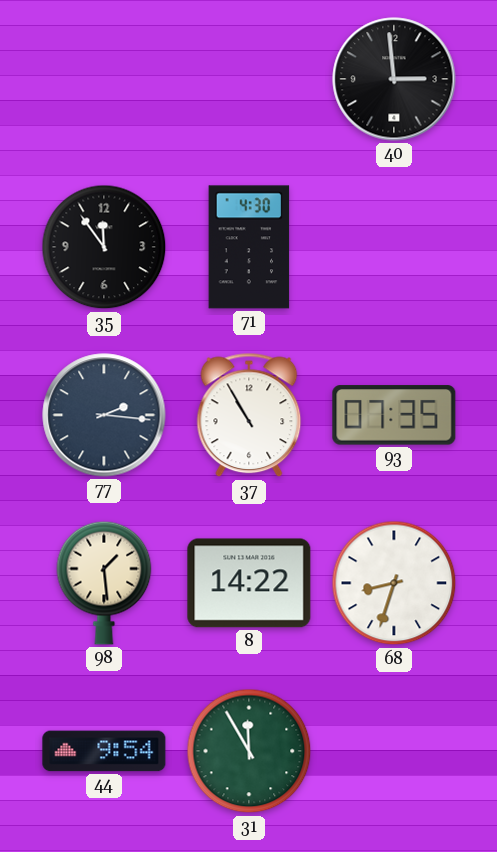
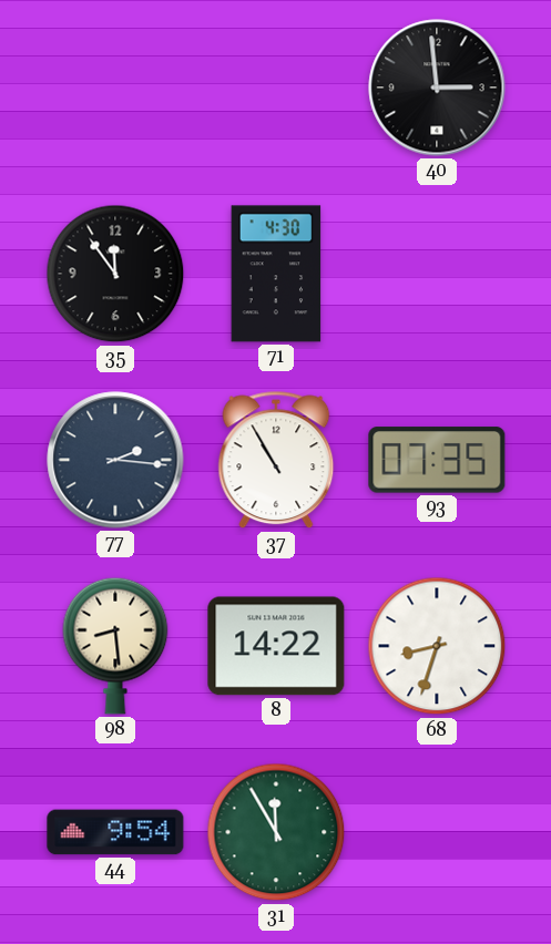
98: 1:29 -> 8:29
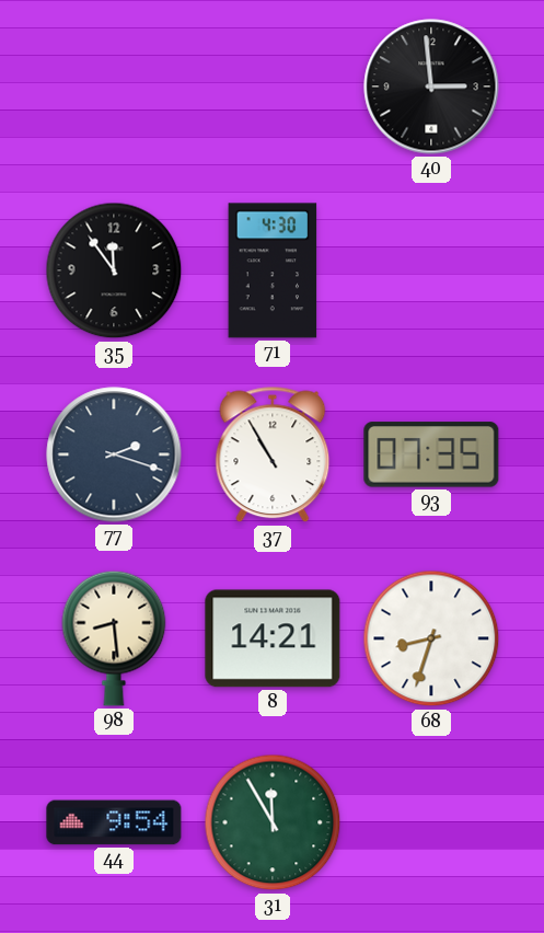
77: 2:16 -> 2:18
8: 14:22 -> 14:21
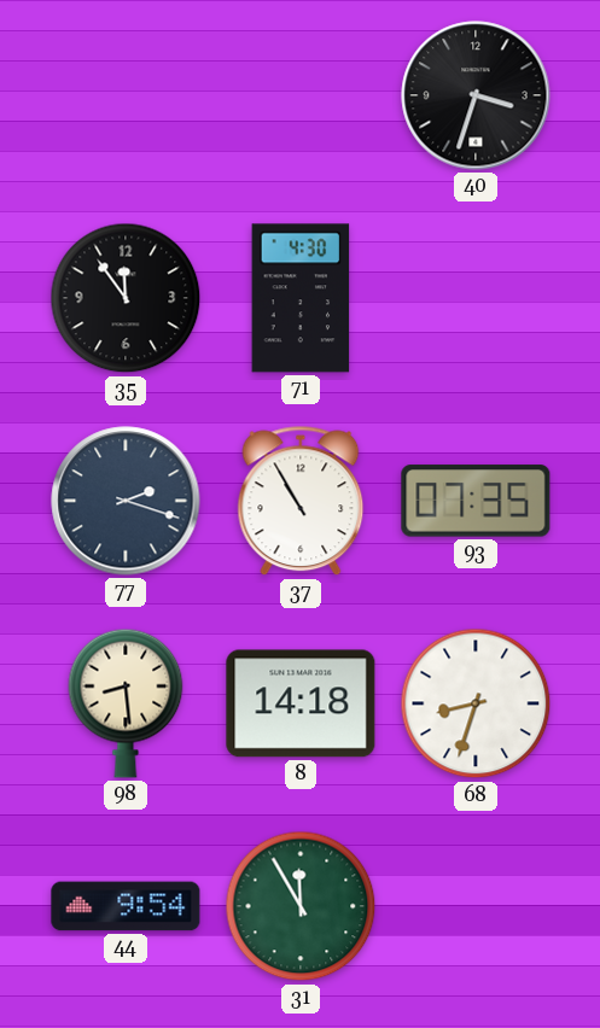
40: 2:59 -> 3:33
8: 14:21 -> 14:18
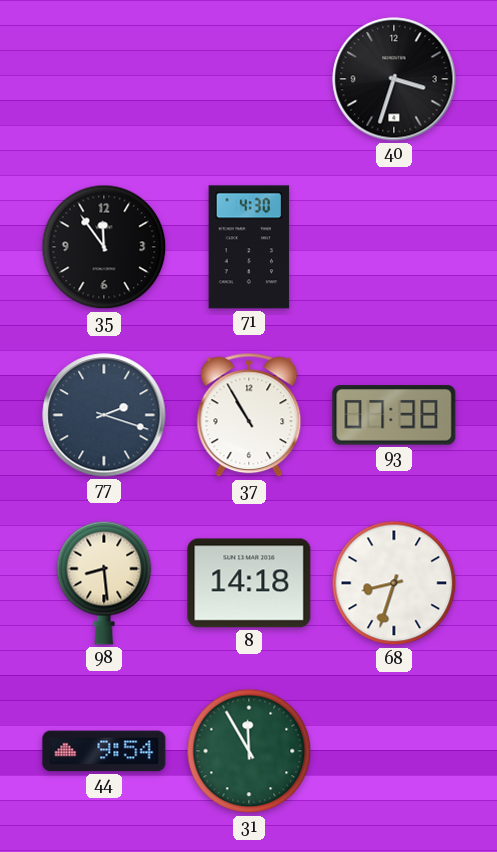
93: 07:35 -> 07:38
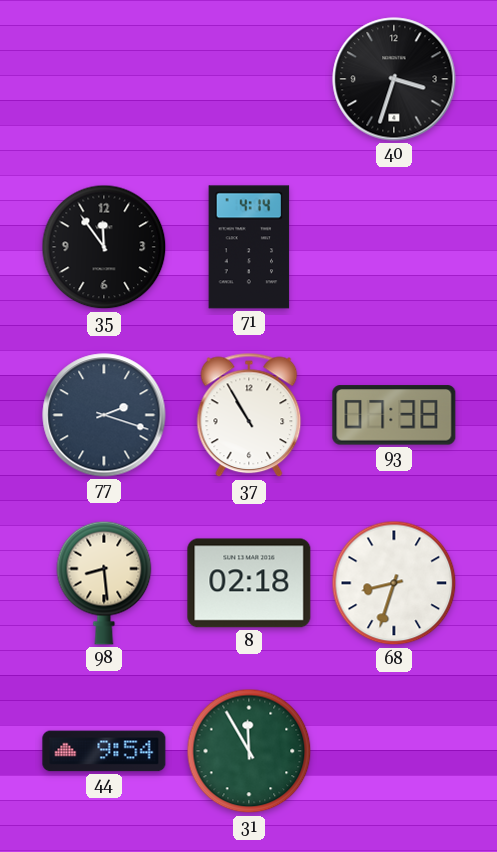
71: 4:30 -> 4:14
8: 14:18 -> 02:18
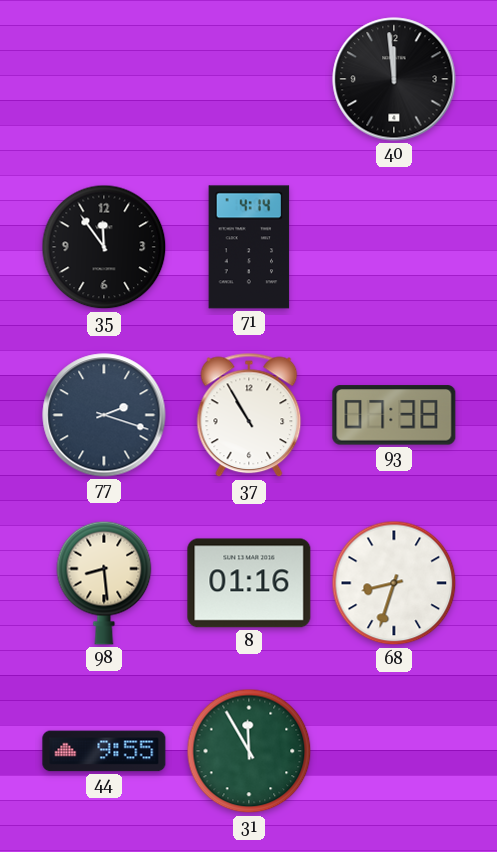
40: 3:33 -> 11:59
8: 02:18 -> 01:16
44: 9:54 -> 9:55
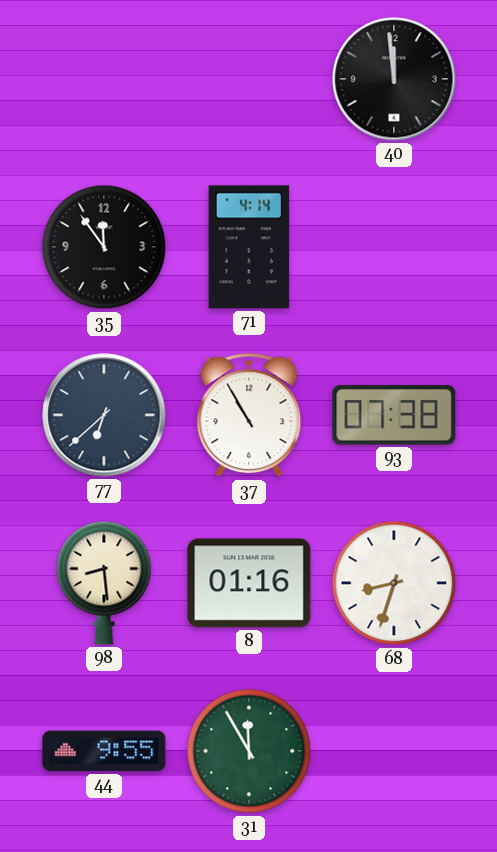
77: 2:18 -> 6:38
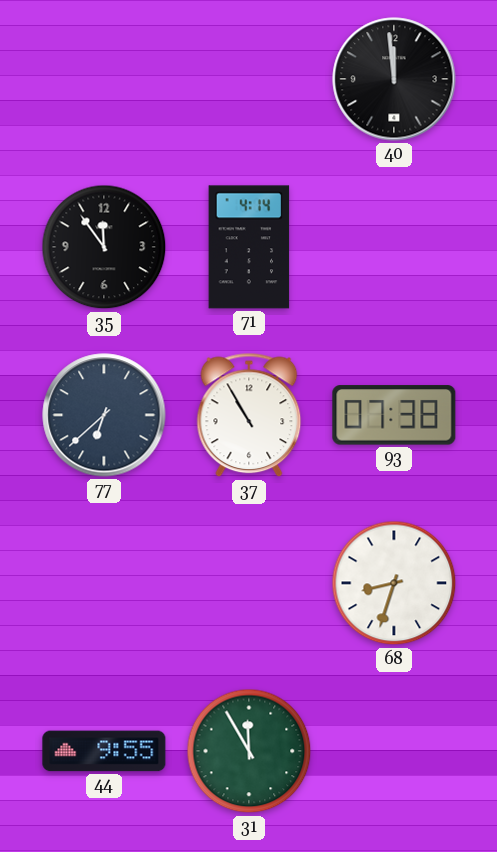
98: 8:29 -> none
8: 01:16 -> none
